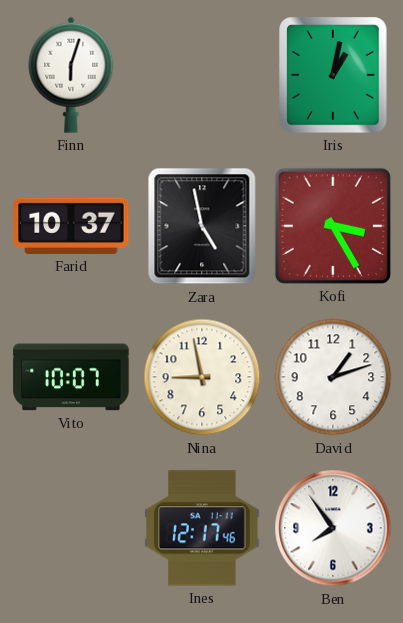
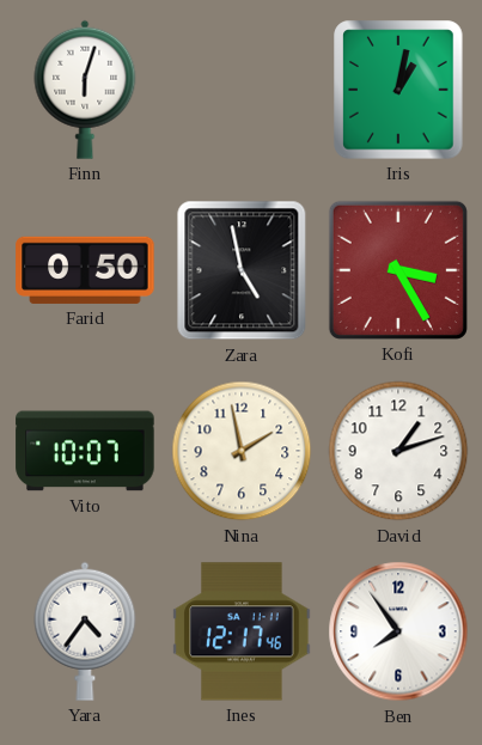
Farid: 10:37 -> 0:50
Nina: 8:58 -> 1:58
Yara: none -> 4:36
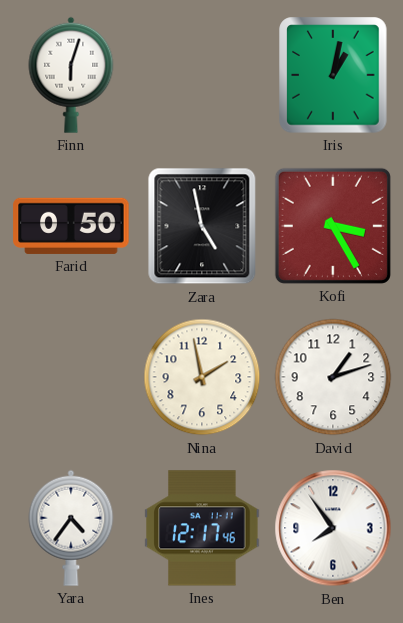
Vito: 10:07 -> none
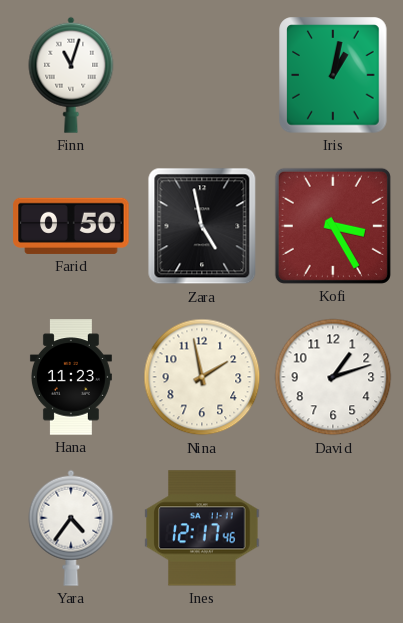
Finn: 6:03 -> 11:03
Hana: none -> 11:23
Ben: 7:54 -> none
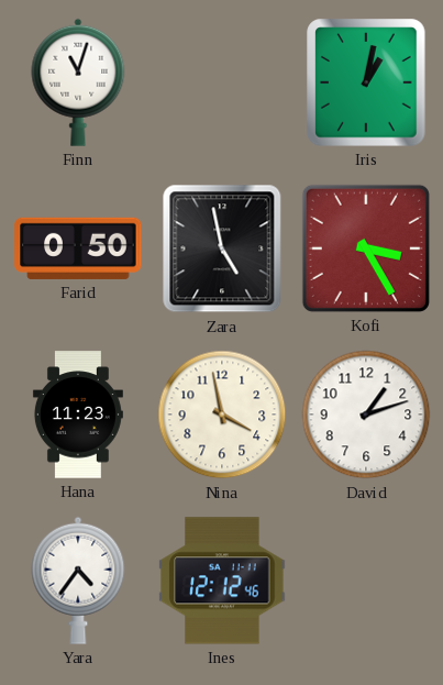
Nina: 1:58 -> 3:58
Ines: 12:17 -> 12:12
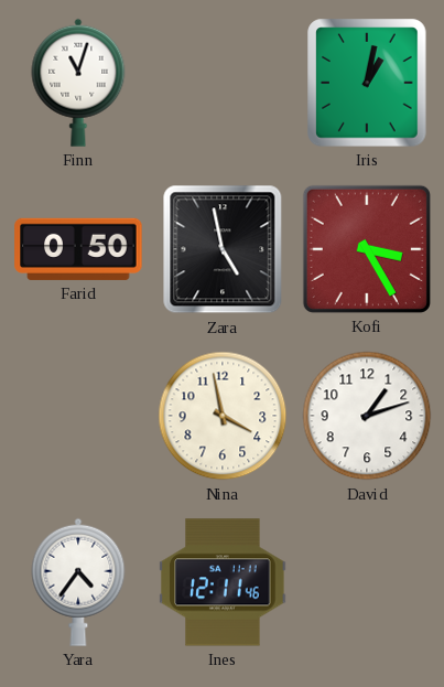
Hana: 11:23 -> none
Ines: 12:12 -> 12:11
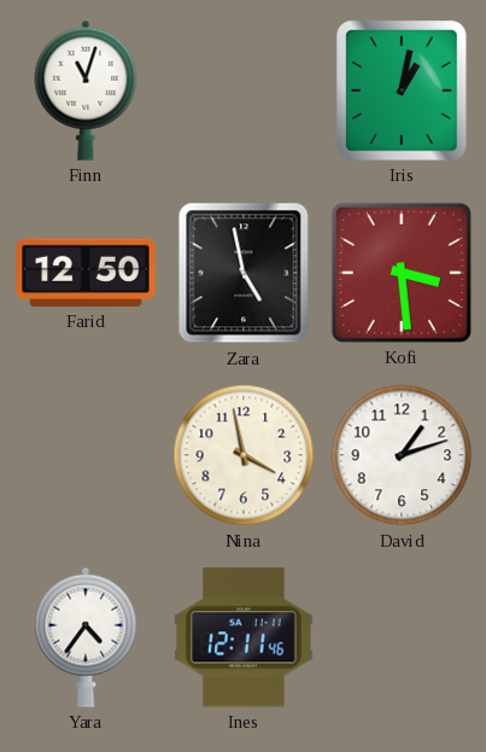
Farid: 0:50 -> 12:50
Kofi: 3:25 -> 3:29
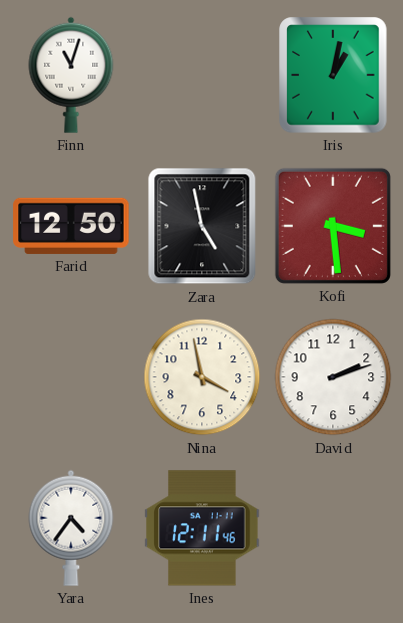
David: 1:12 -> 2:12
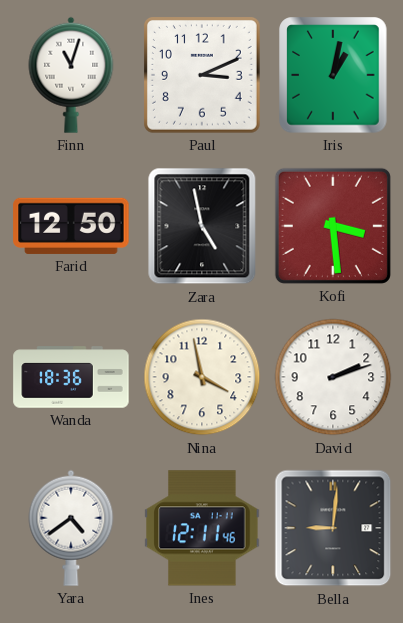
Paul: none -> 3:11
Wanda: none -> 18:36
Yara: 4:36 -> 4:39
Bella: none -> 9:01
